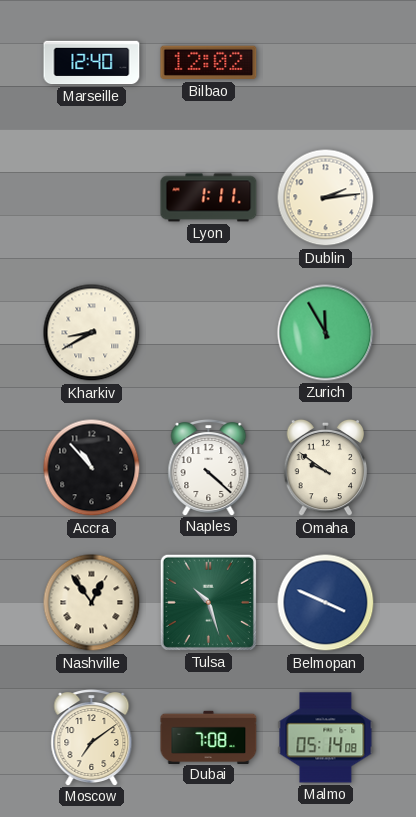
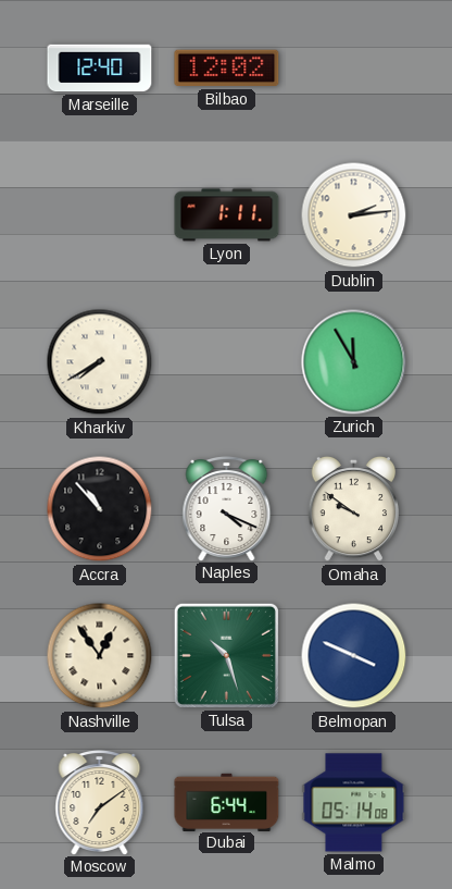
Kharkiv: 8:40 -> 7:40
Naples: 4:22 -> 4:19
Dubai: 7:08 -> 6:44
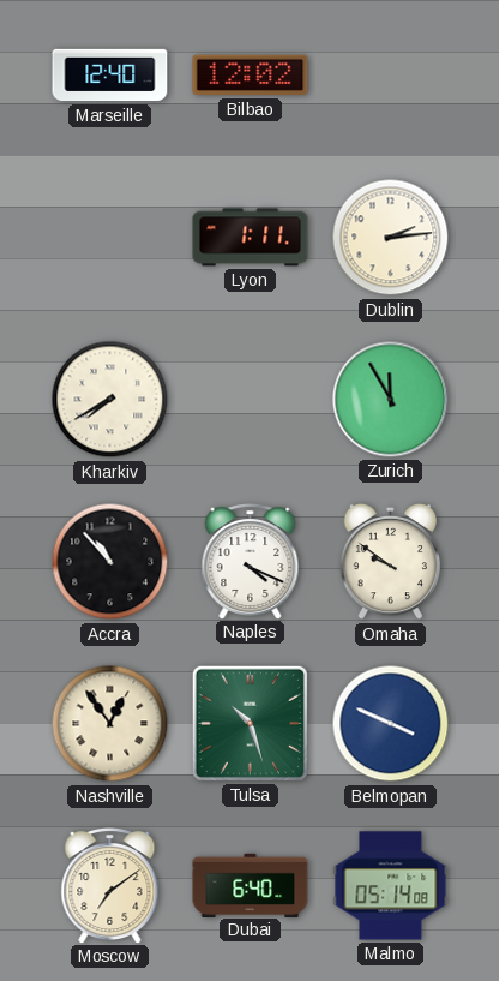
Dubai: 6:44 -> 6:40
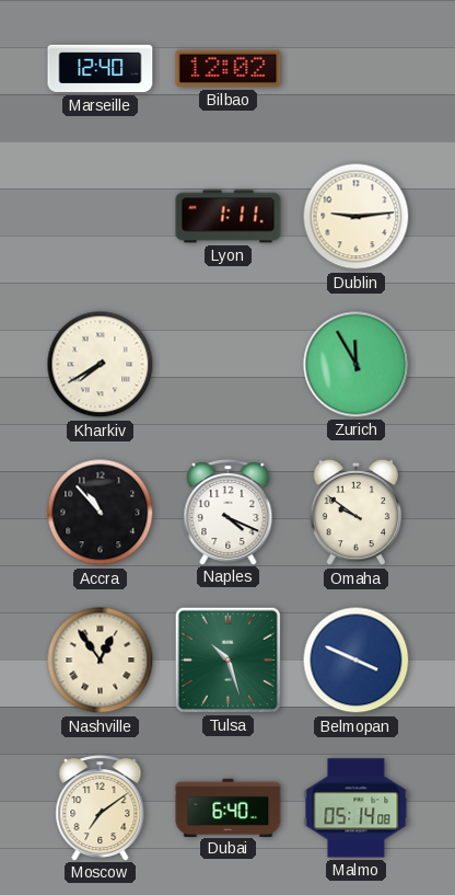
Dublin: 2:14 -> 9:14
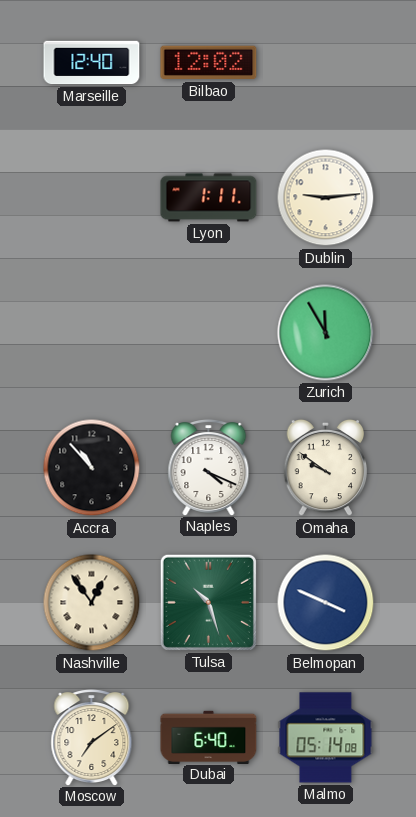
Kharkiv: 7:40 -> none
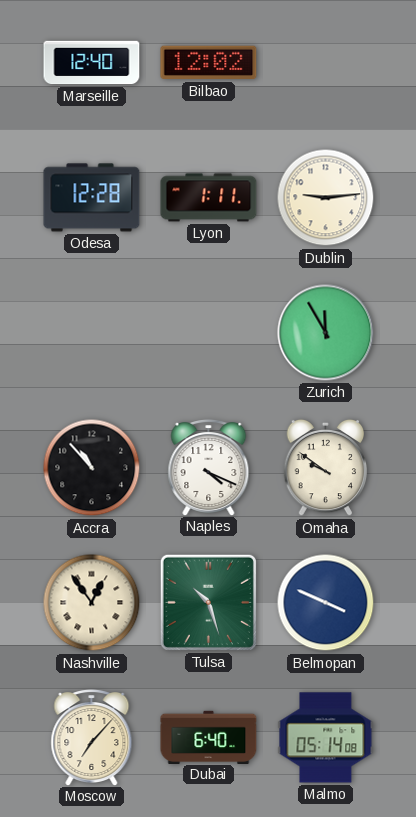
Odesa: none -> 12:28
Moscow: 7:09 -> 7:07
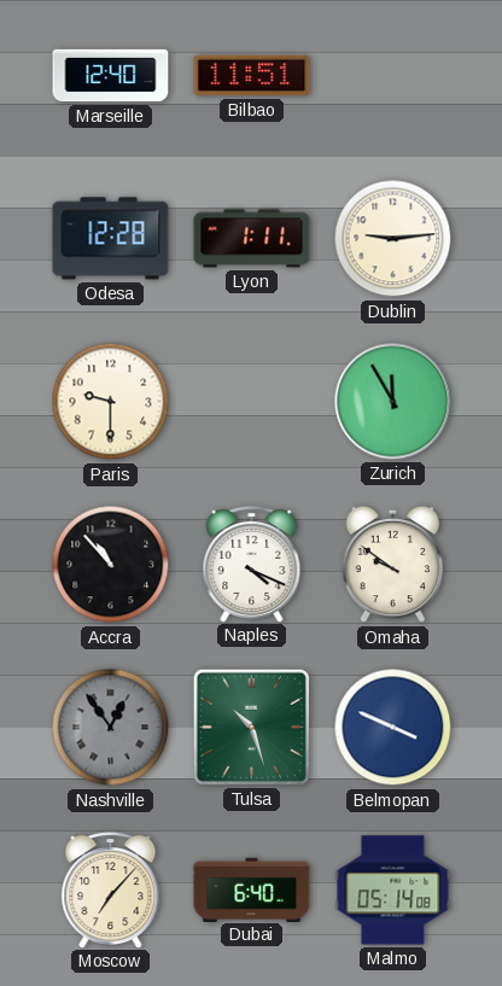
Bilbao: 12:02 -> 11:51
Paris: none -> 9:30
Nashville dial: cream -> grey
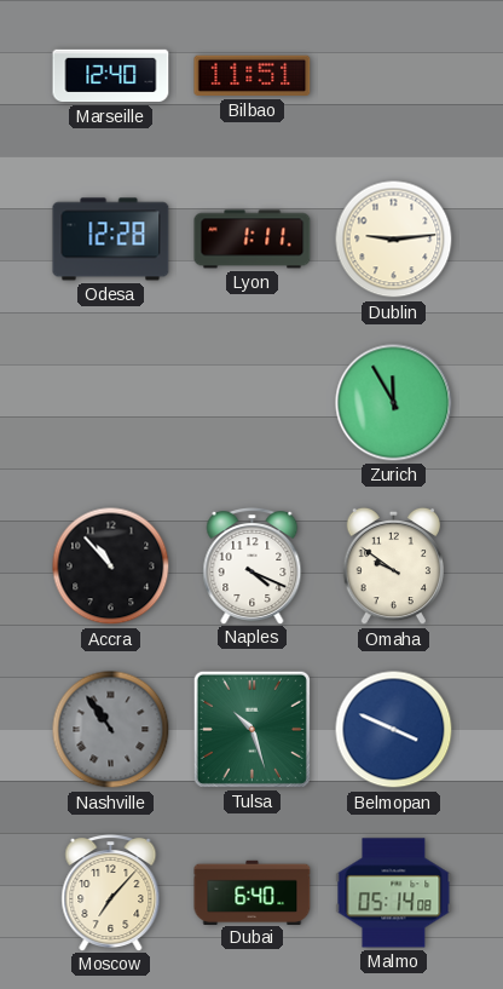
Paris: 9:30 -> none
Nashville: 12:54 -> 10:54
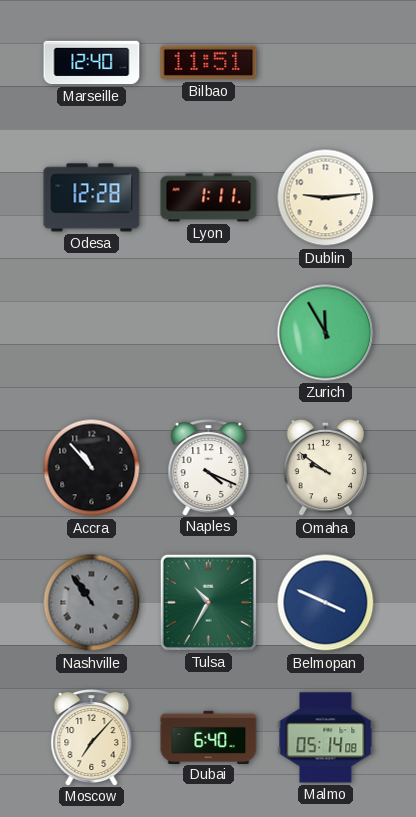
Tulsa: 10:27 -> 10:35
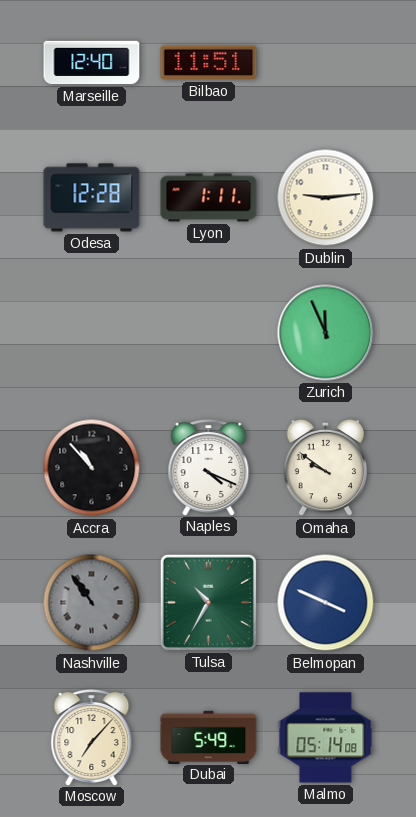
Zurich: 11:55 -> 11:56
Dubai: 6:40 -> 5:49
